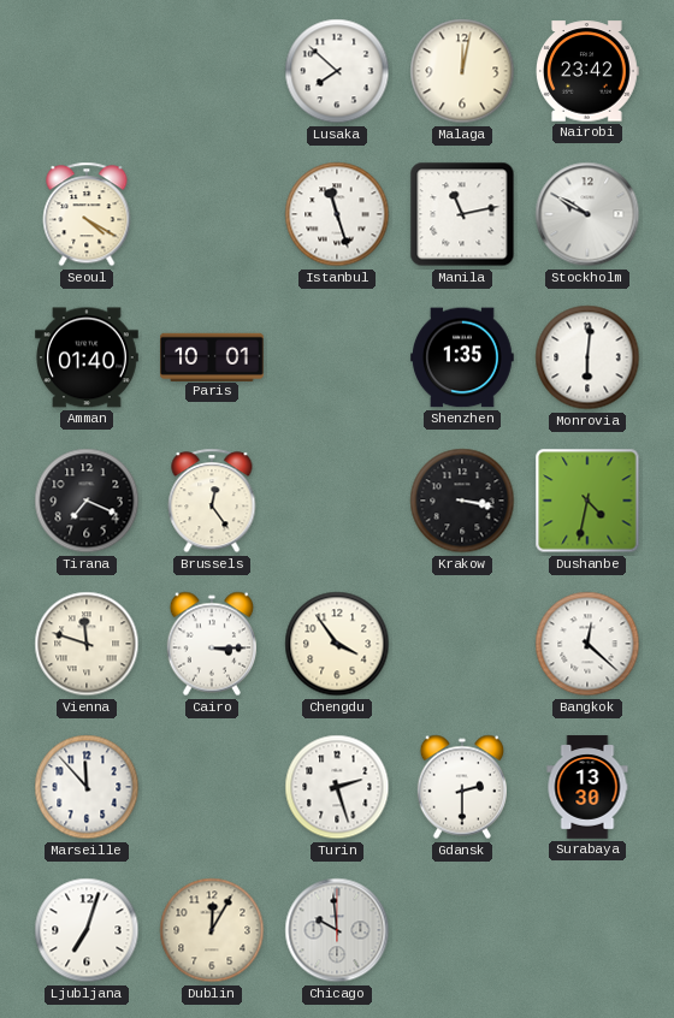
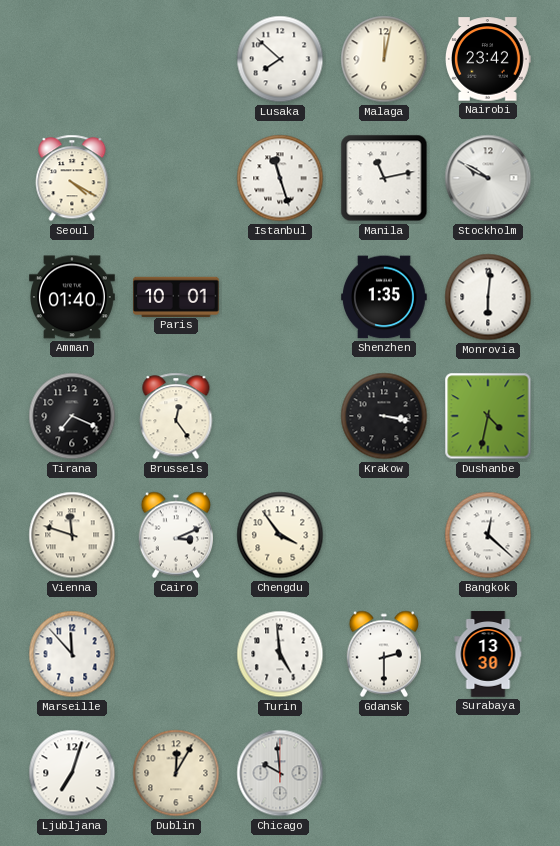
Cairo: 3:15 -> 3:11
Turin: 2:27 -> 4:59
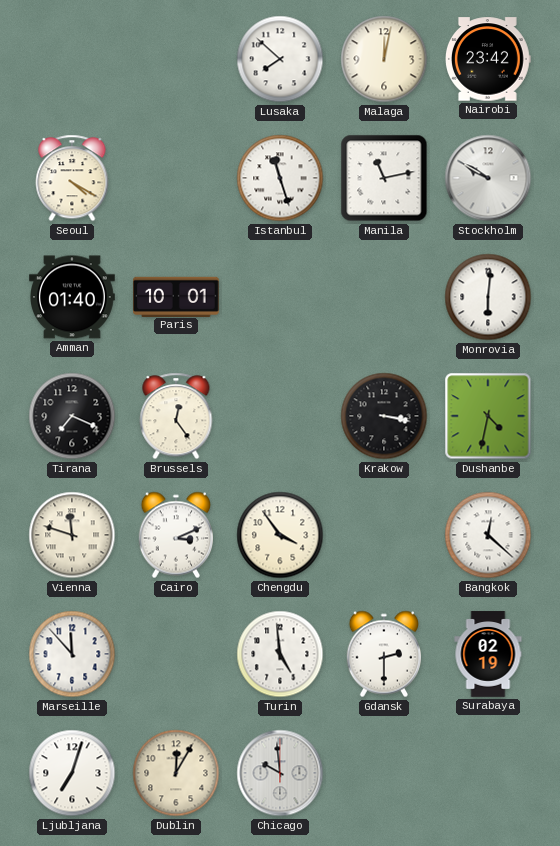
Shenzhen: 1:35 -> none
Surabaya: 13:30 -> 02:19
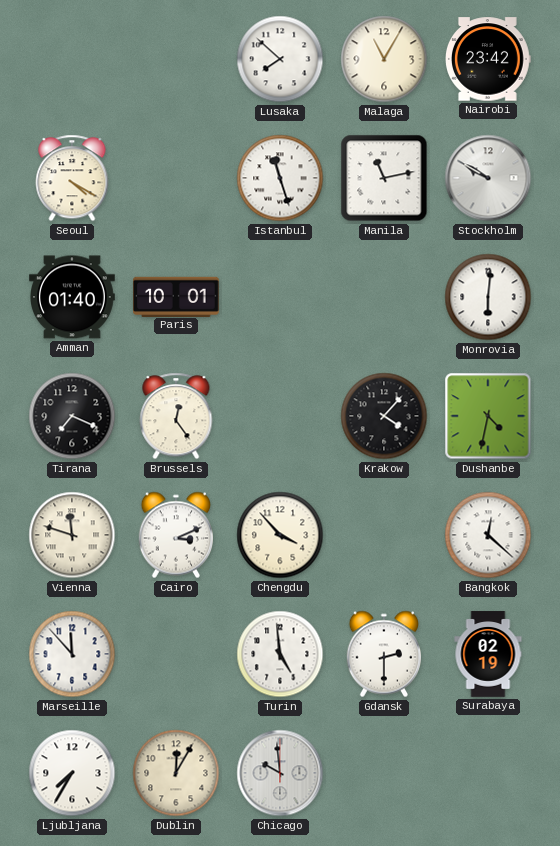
Malaga: 12:02 -> 11:05
Krakow: 3:17 -> 4:07
Chengdu: 3:54 -> 3:53
Ljubljana: 7:03 -> 7:35
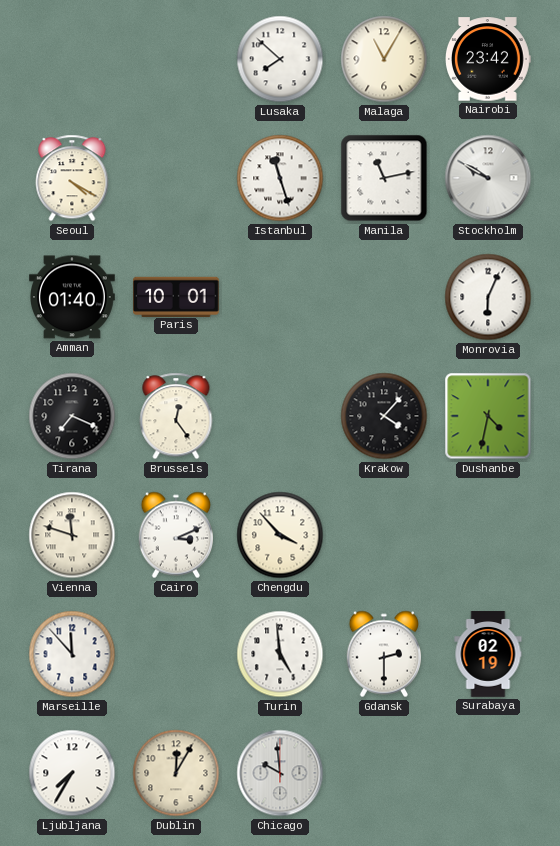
Monrovia: 6:01 -> 6:04
Bangkok: 12:22 -> none
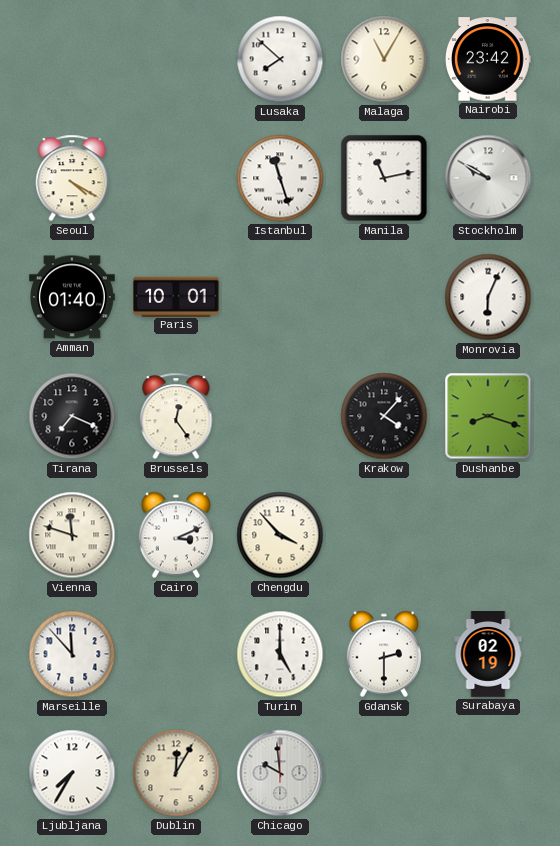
Dushanbe: 4:32 -> 8:18
Turin: 4:59 -> 5:00
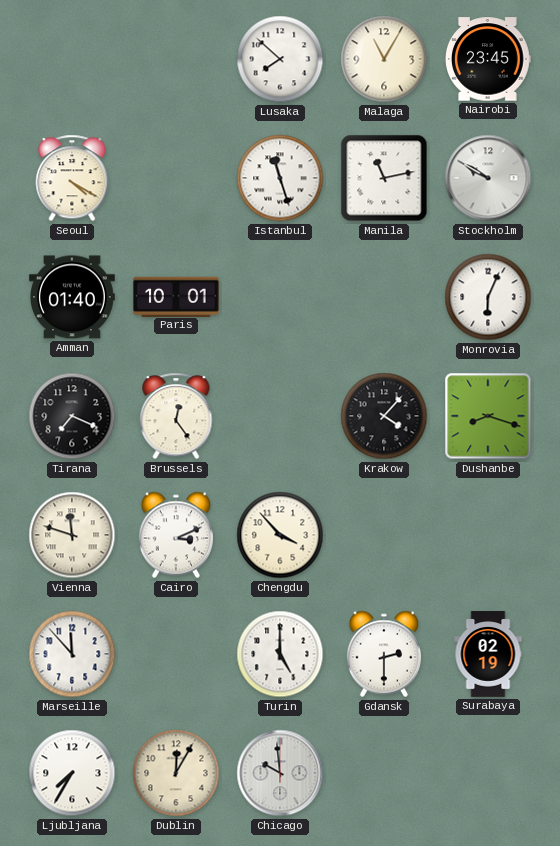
Nairobi: 23:42 -> 23:45
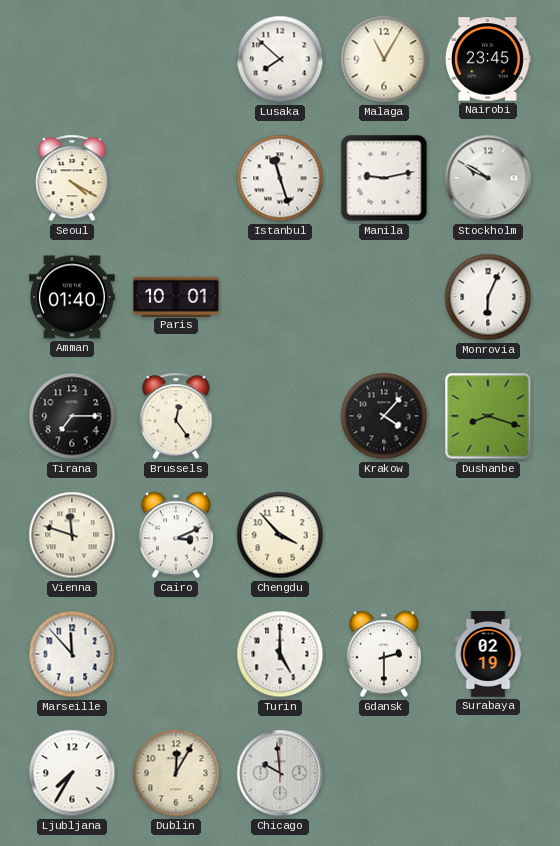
Manila: 11:13 -> 9:13
Tirana: 7:19 -> 7:15
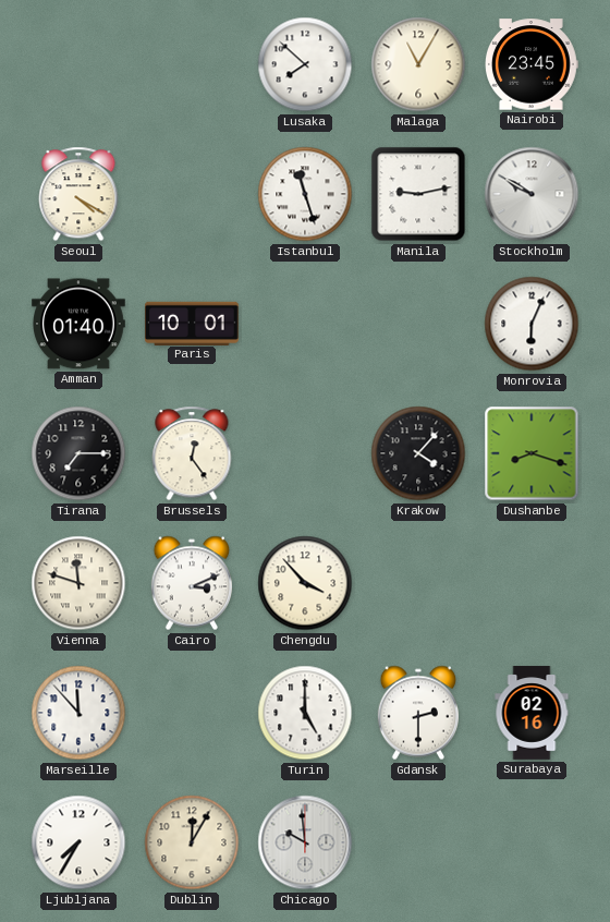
Surabaya: 02:19 -> 02:16
